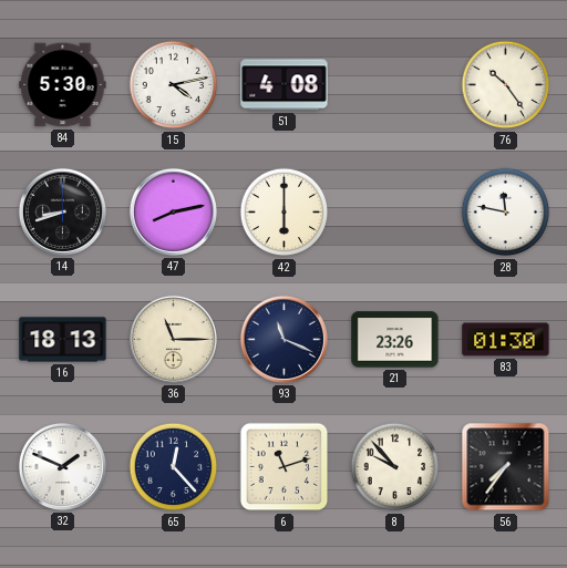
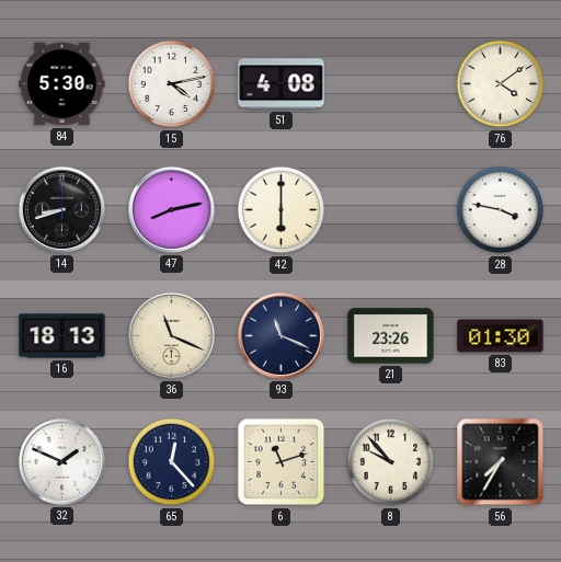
76: 10:24 -> 4:09
28: 11:47 -> 3:47
36: 11:15 -> 11:19
56: 7:36 -> 7:35
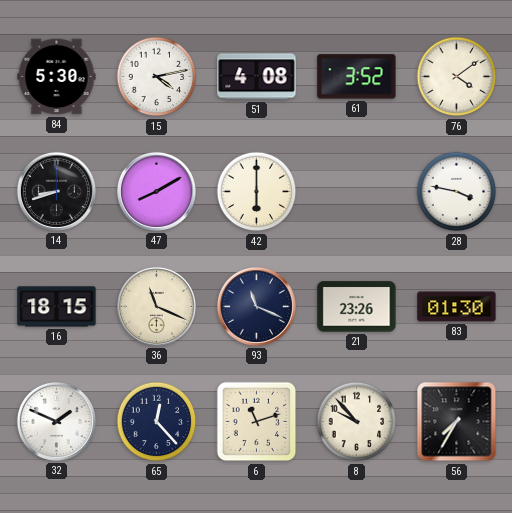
61: none -> 3:52
47: 8:13 -> 8:10
16: 18:13 -> 18:15
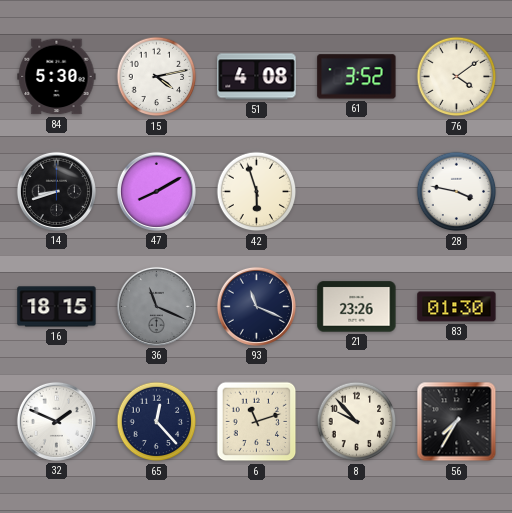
42: 6:00 -> 5:57
36 dial: cream -> grey
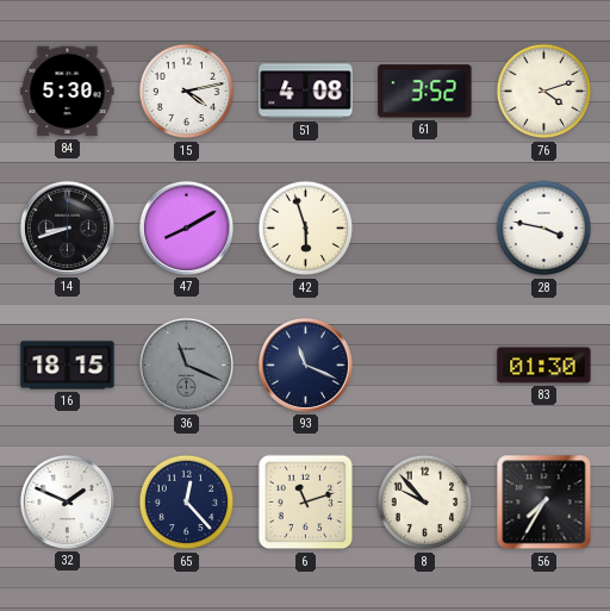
76: 4:09 -> 4:12
21: 23:26 -> none
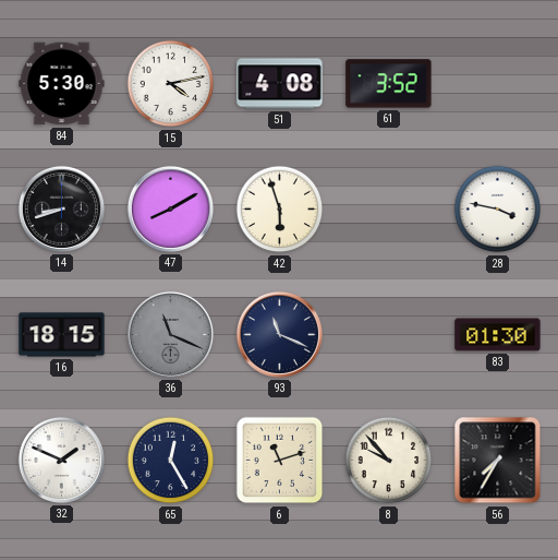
76: 4:12 -> none
65: 12:23 -> 12:25
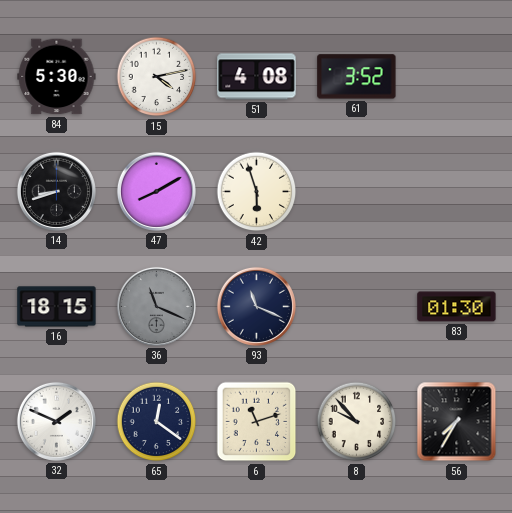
28: 3:47 -> none
65: 12:25 -> 12:21
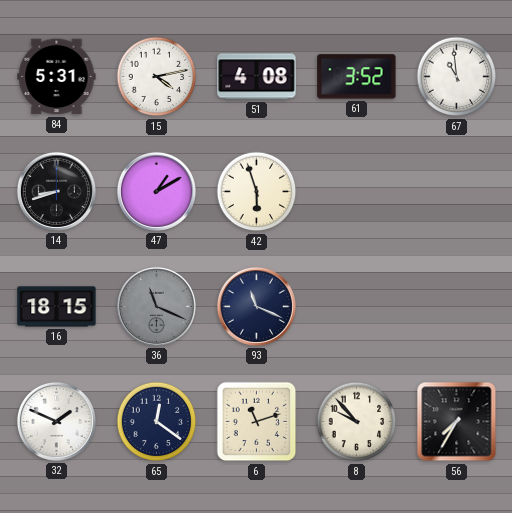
84: 5:30 -> 5:31
67: none -> 10:59
47: 8:10 -> 1:10
83: 01:30 -> none
